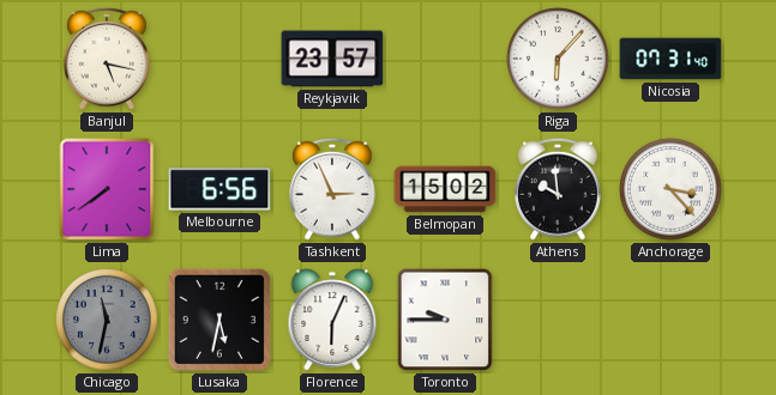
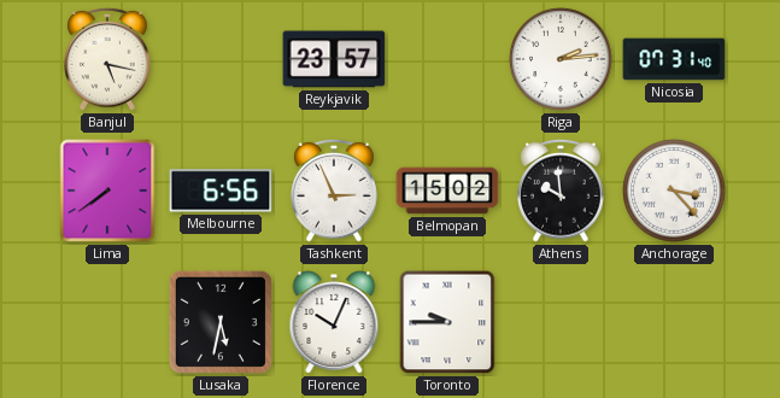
Riga: 6:07 -> 2:14
Chicago: 11:32 -> none
Florence: 6:04 -> 10:04
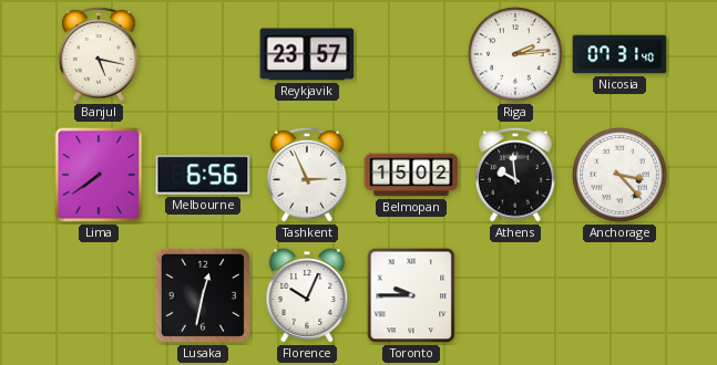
Lusaka: 5:32 -> 12:32
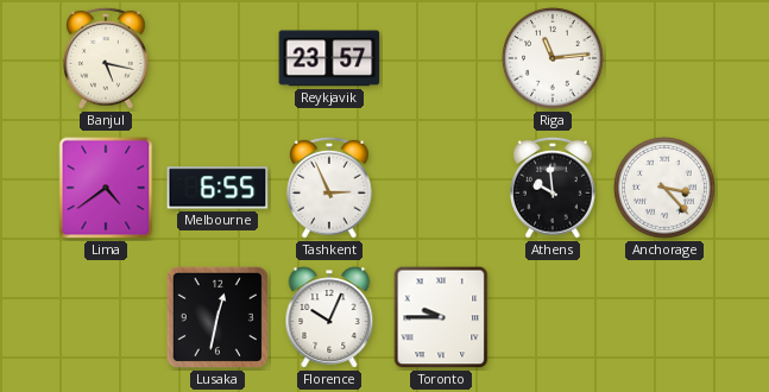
Riga: 2:14 -> 11:14
Nicosia: 07:31 -> none
Lima: 7:39 -> 4:39
Melbourne: 6:56 -> 6:55
Belmopan: 15:02 -> none
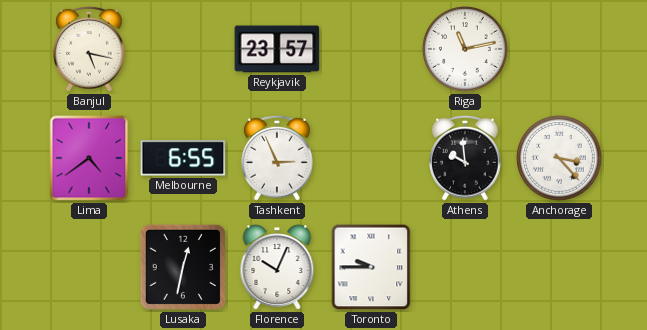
Riga: 11:14 -> 11:13
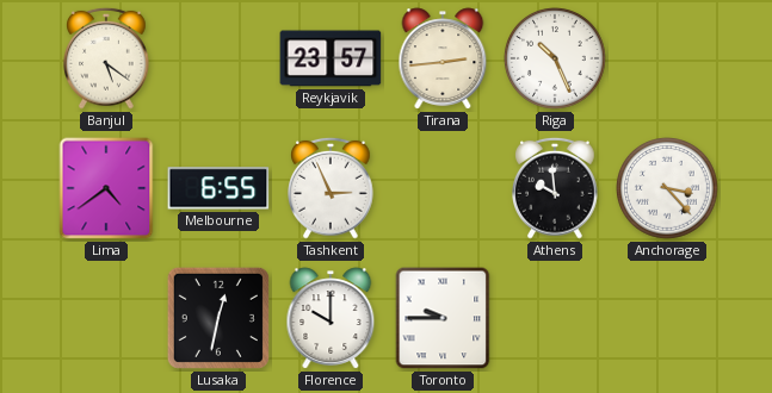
Banjul: 5:17 -> 5:21
Tirana: none -> 2:44
Riga: 11:13 -> 10:26
Florence: 10:04 -> 10:00
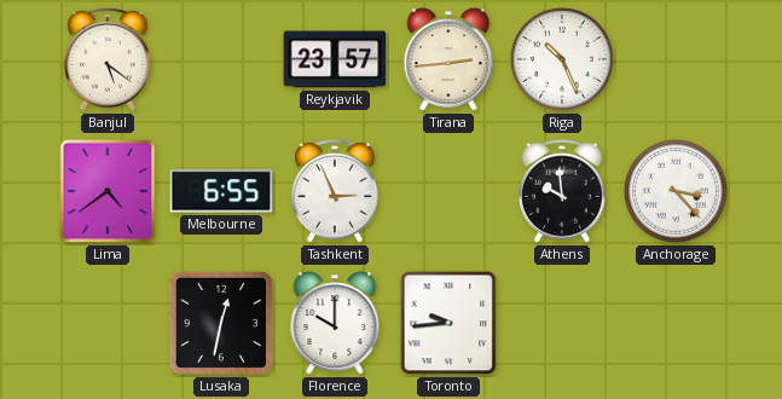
Toronto: 9:45 -> 9:44
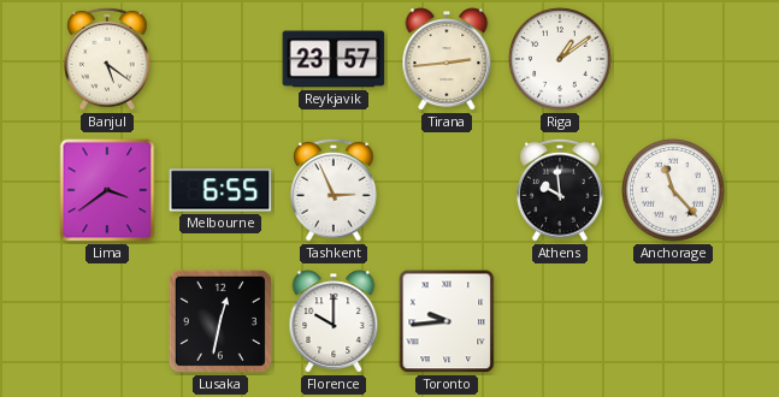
Riga: 10:26 -> 1:09
Lima: 4:39 -> 3:39
Anchorage: 3:23 -> 11:23
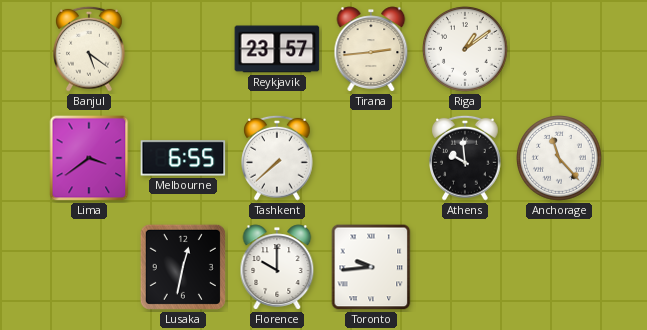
Tashkent: 2:56 -> 7:38
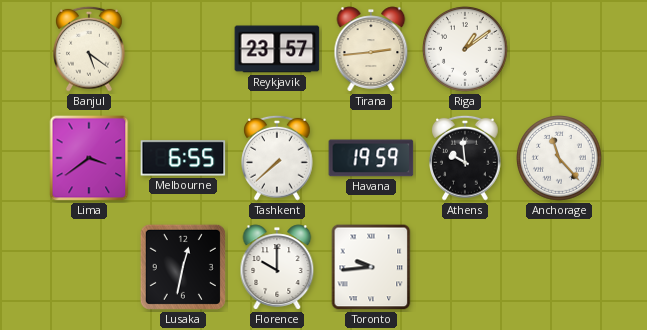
Havana: none -> 19:59
